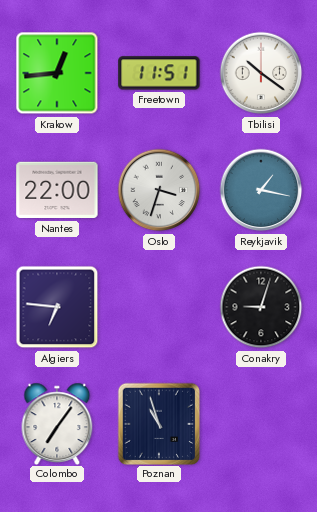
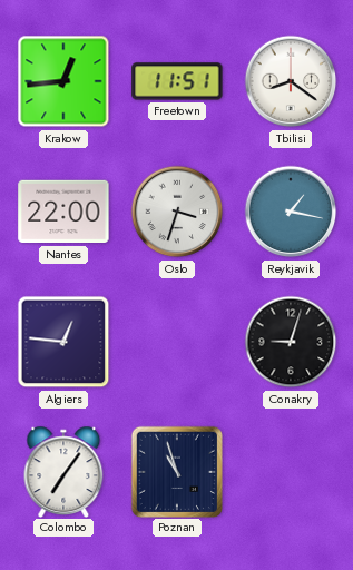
Tbilisi: 10:21 -> 8:21
Algiers: 6:46 -> 12:46
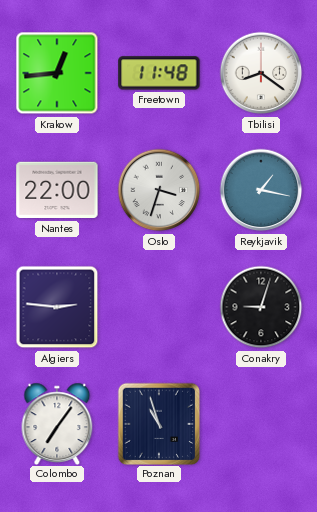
Freetown: 11:51 -> 11:48
Algiers: 12:46 -> 2:46
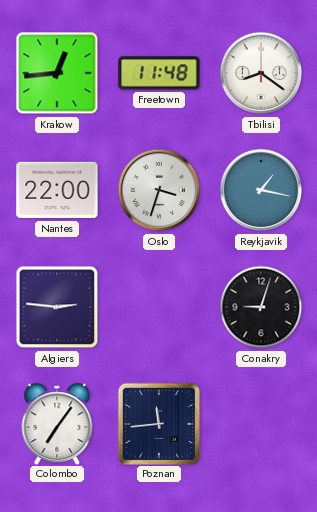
Poznan: 10:57 -> 11:44
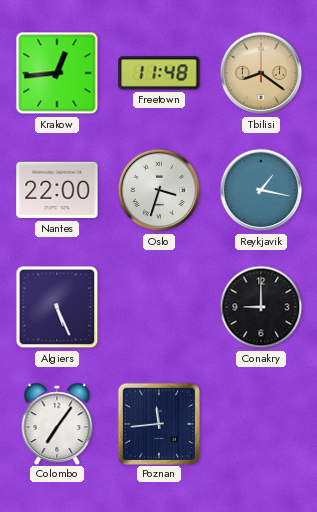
Tbilisi dial: white -> champagne
Algiers: 2:46 -> 5:26
Conakry: 9:03 -> 9:00
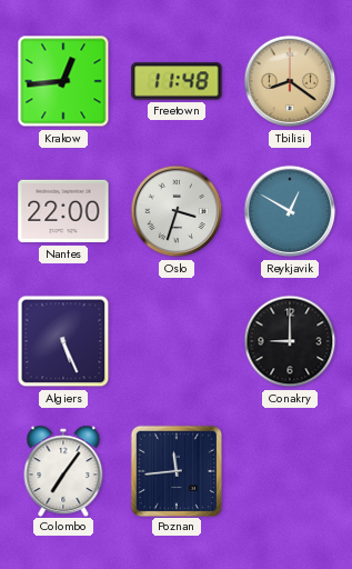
Reykjavik: 1:17 -> 12:50
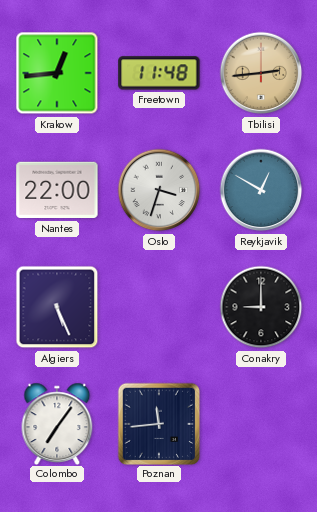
Tbilisi: 8:21 -> 2:44
